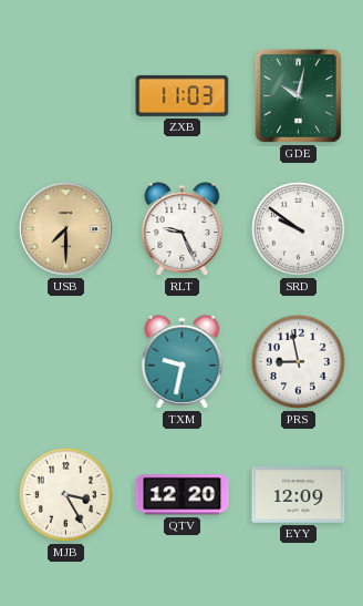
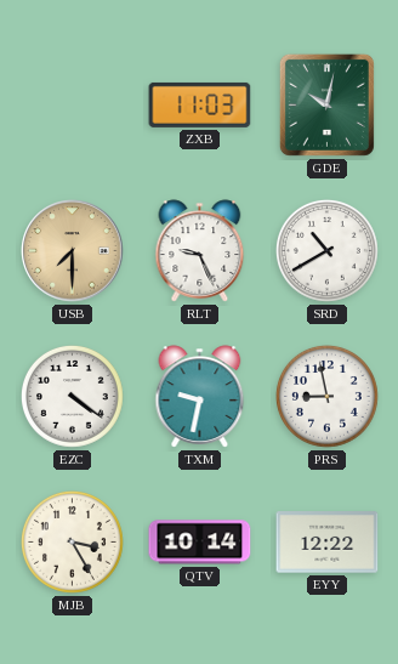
SRD: 9:51 -> 10:40
EZC: none -> 4:21
QTV: 12:20 -> 10:14
EYY: 12:09 -> 12:22
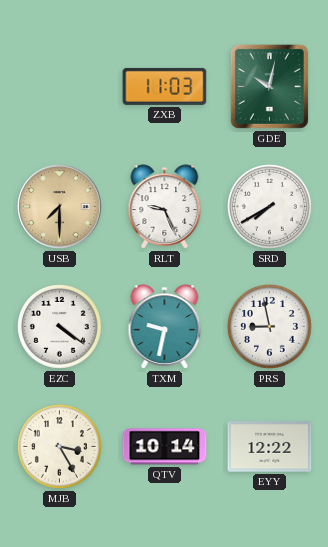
SRD: 10:40 -> 7:40
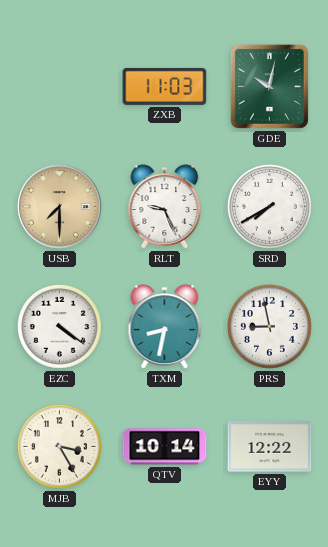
TXM: 9:32 -> 8:32
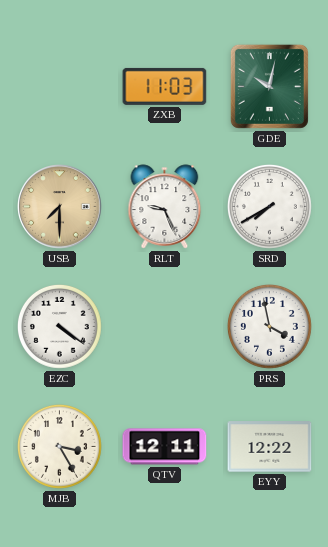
TXM: 8:32 -> none
PRS: 8:58 -> 3:58
QTV: 10:14 -> 12:11
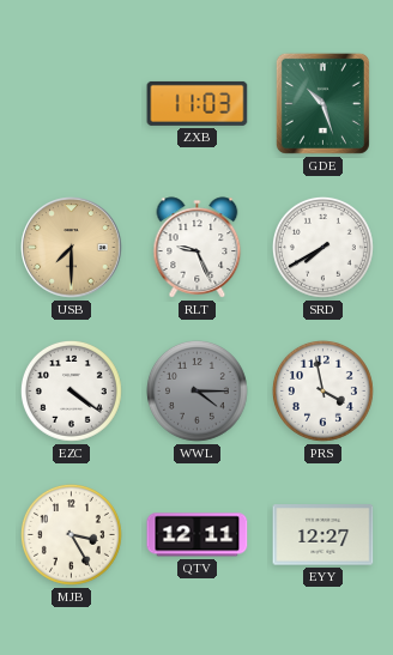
GDE: 10:02 -> 10:27
WWL: none -> 4:15
EYY: 12:22 -> 12:27
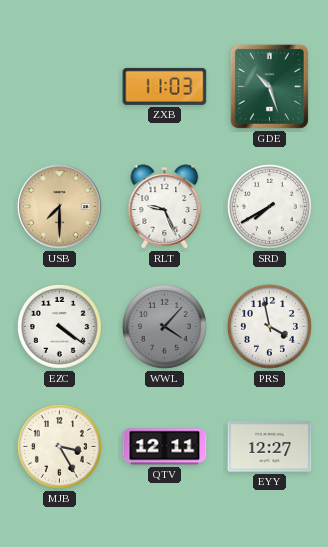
WWL: 4:15 -> 4:07
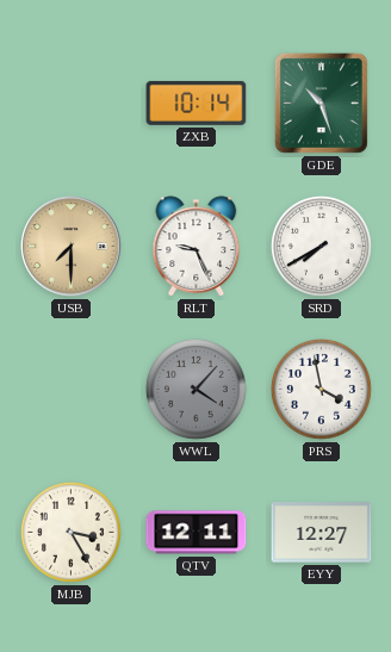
ZXB: 11:03 -> 10:14
EZC: 4:21 -> none
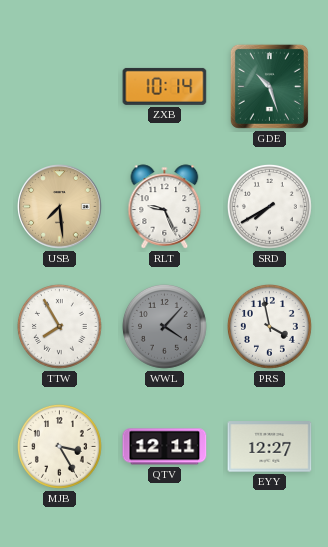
USB: 7:30 -> 7:29
TTW: none -> 7:55
